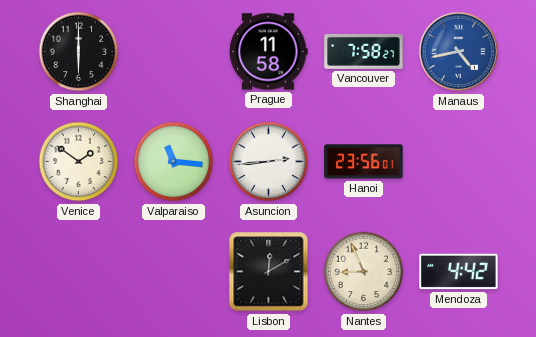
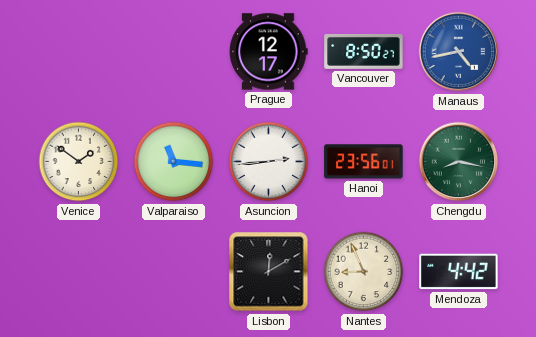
Shanghai: 6:00 -> none
Prague: 11:58 -> 12:17
Vancouver: 7:58 -> 8:50
Chengdu: none -> 8:17
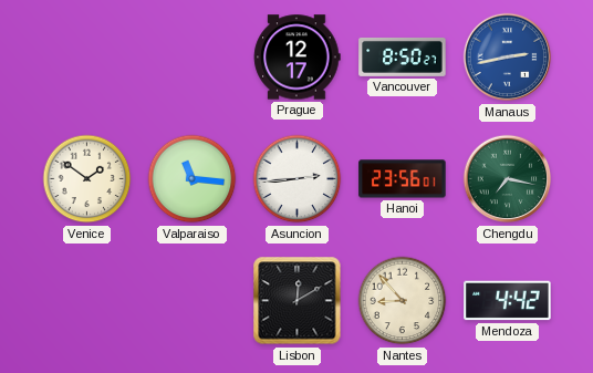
Manaus: 4:43 -> 2:43
Chengdu: 8:17 -> 7:17
Nantes: 8:56 -> 8:53
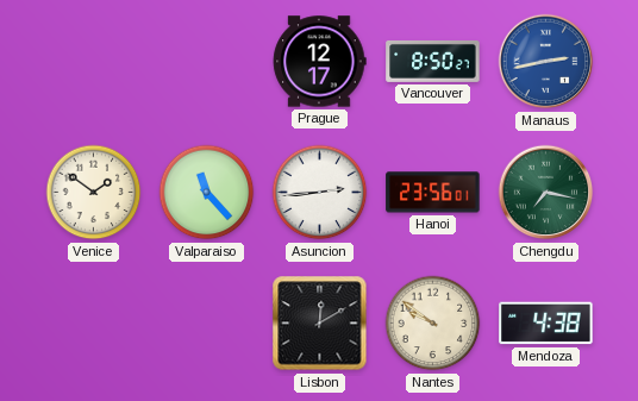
Valparaiso: 11:16 -> 11:23
Nantes: 8:53 -> 9:51
Mendoza: 4:42 -> 4:38
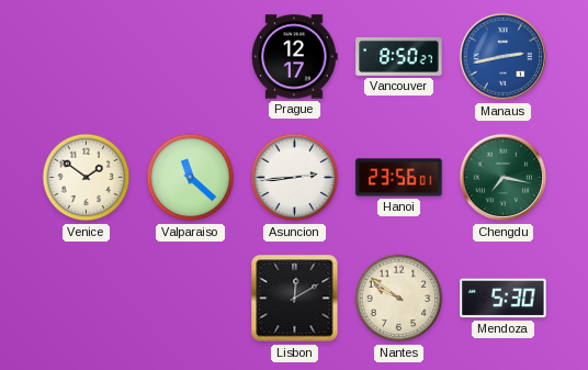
Valparaiso: 11:23 -> 11:22
Mendoza: 4:38 -> 5:30
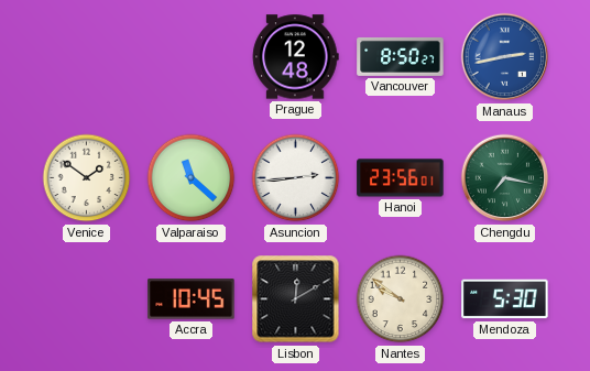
Prague: 12:17 -> 12:48
Accra: none -> 10:45
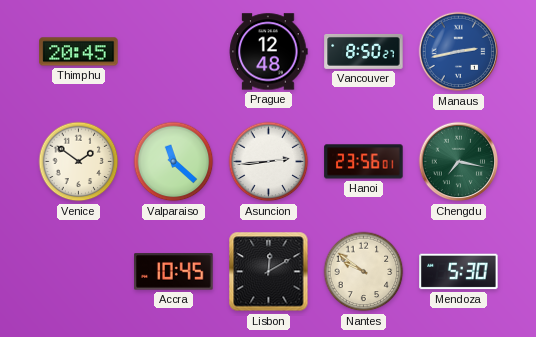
Thimphu: none -> 20:45
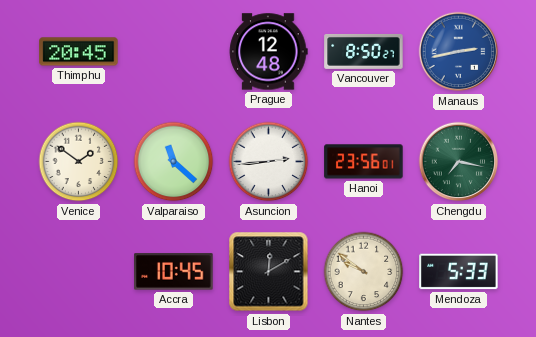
Mendoza: 5:30 -> 5:33
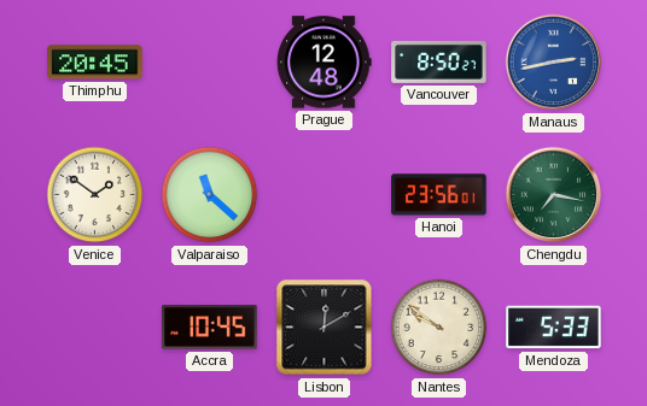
Asuncion: 2:44 -> none
